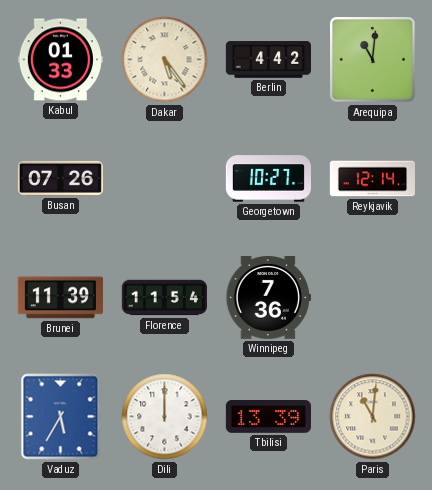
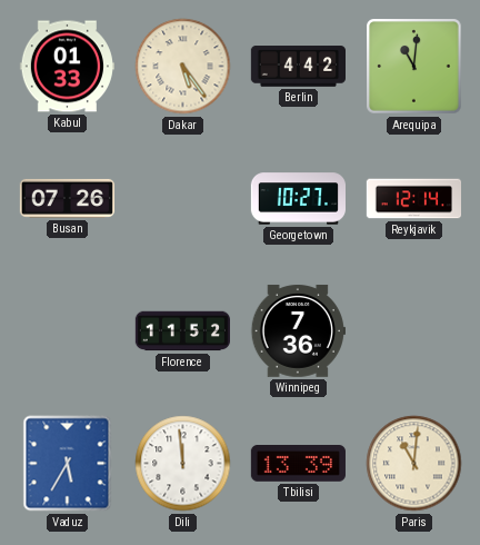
Brunei: 11:39 -> none
Florence: 11:54 -> 11:52
Dili: 12:00 -> 11:59
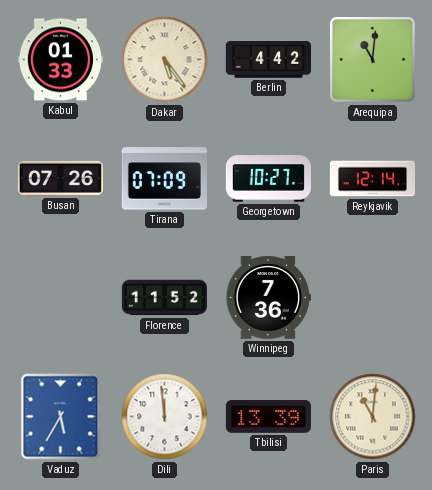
Tirana: none -> 07:09
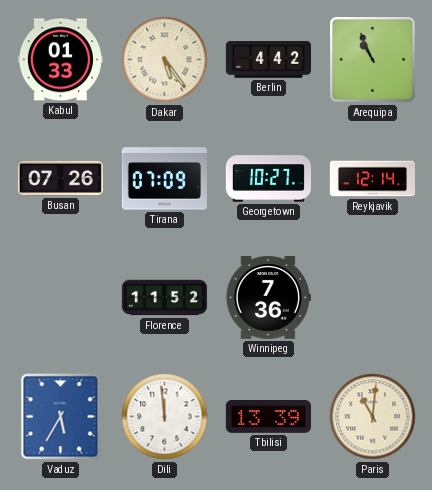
Arequipa: 11:01 -> 10:56
